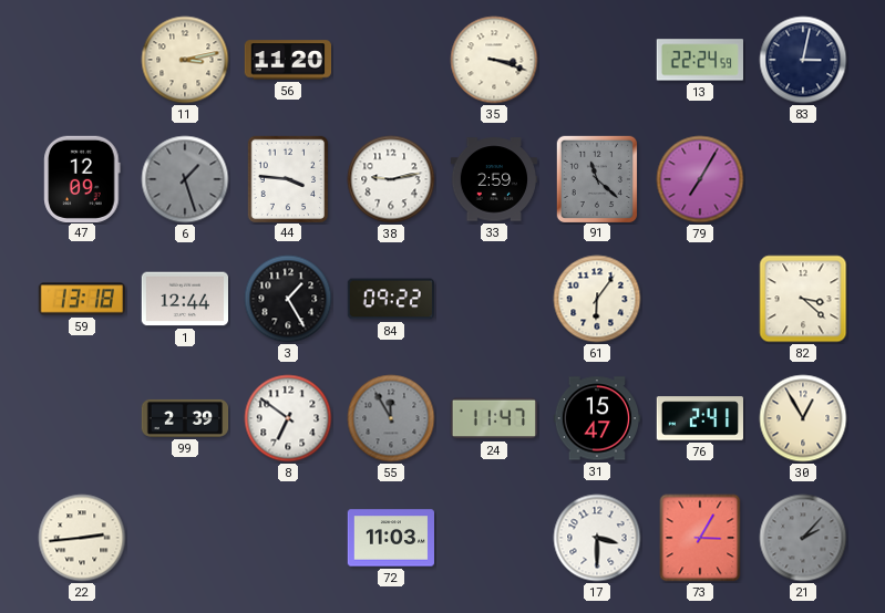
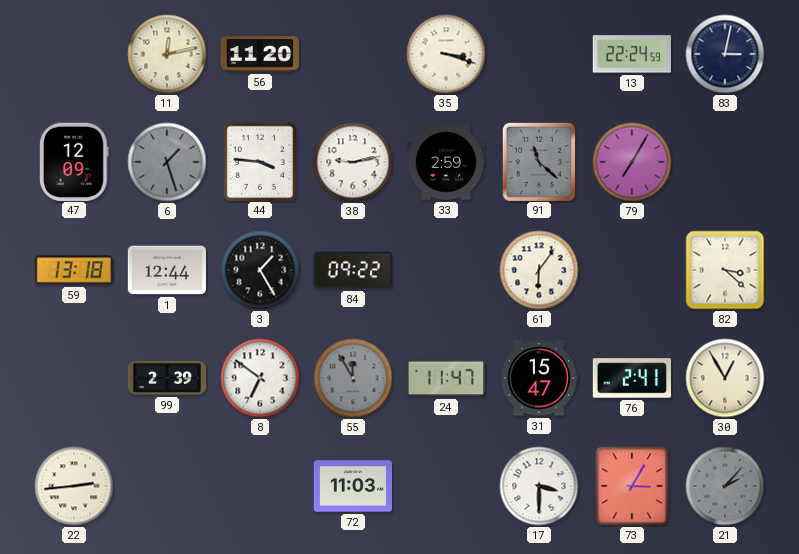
11: 3:13 -> 12:13
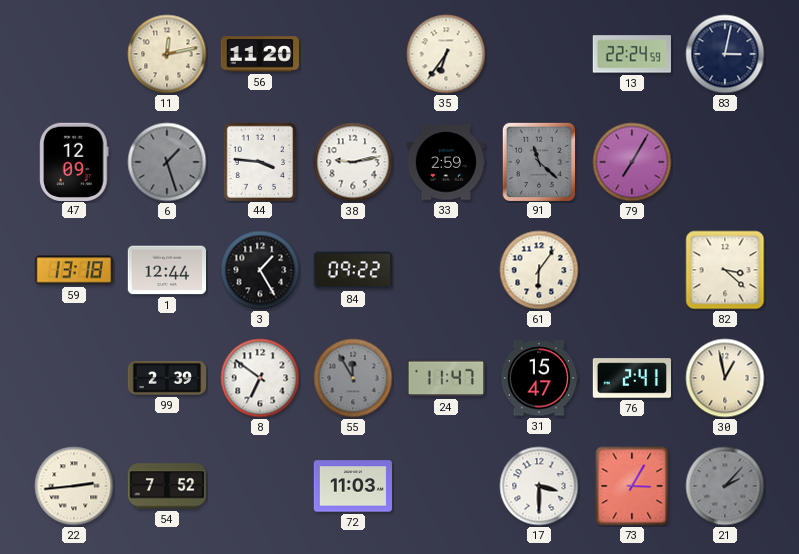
35: 3:18 -> 6:36
30: 12:55 -> 12:58
54: none -> 7:52
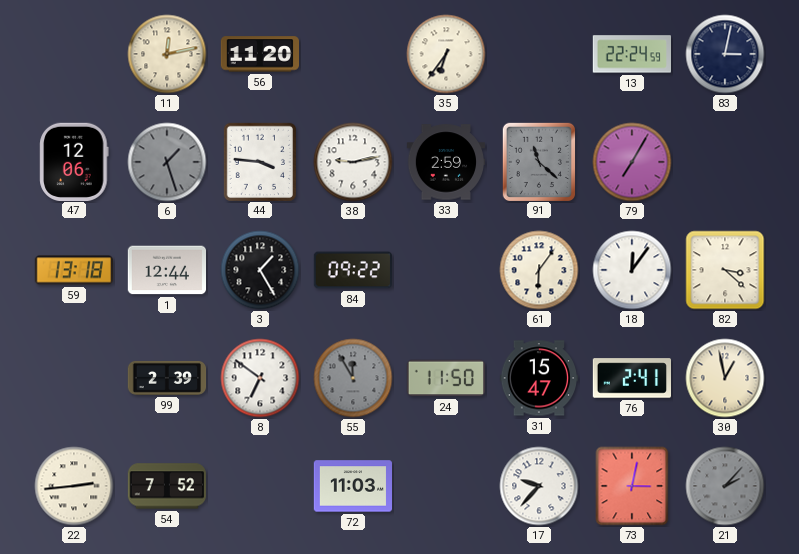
47: 12:09 -> 12:06
18: none -> 12:06
24: 11:47 -> 11:50
17: 3:30 -> 9:37
73: 3:05 -> 3:02
